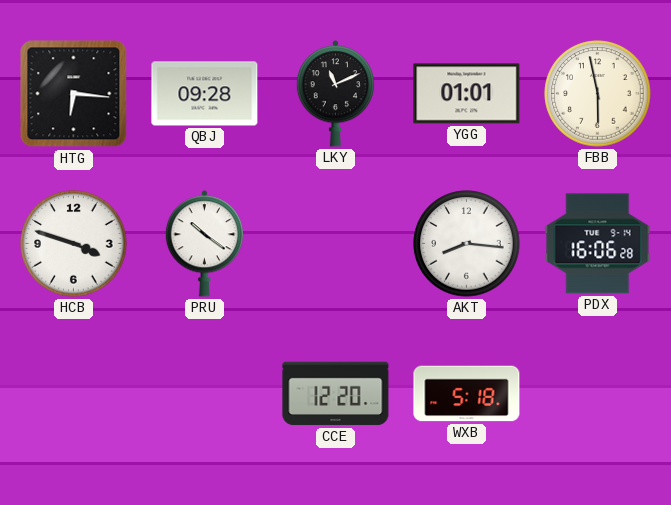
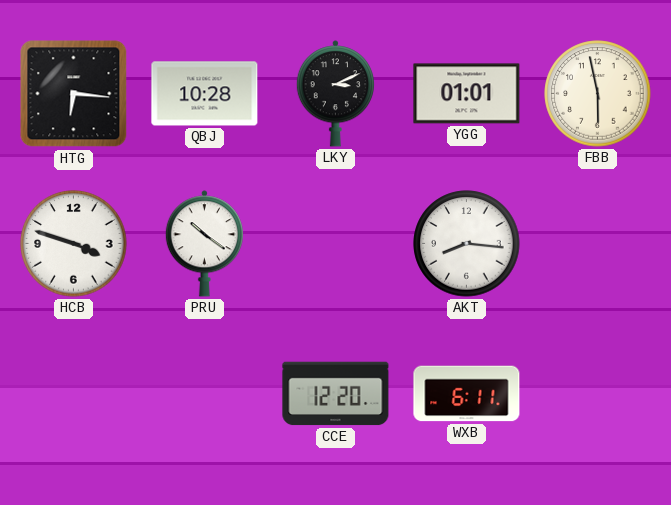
QBJ: 09:28 -> 10:28
LKY: 11:11 -> 3:11
PDX: 16:06 -> none
WXB: 5:18 -> 6:11
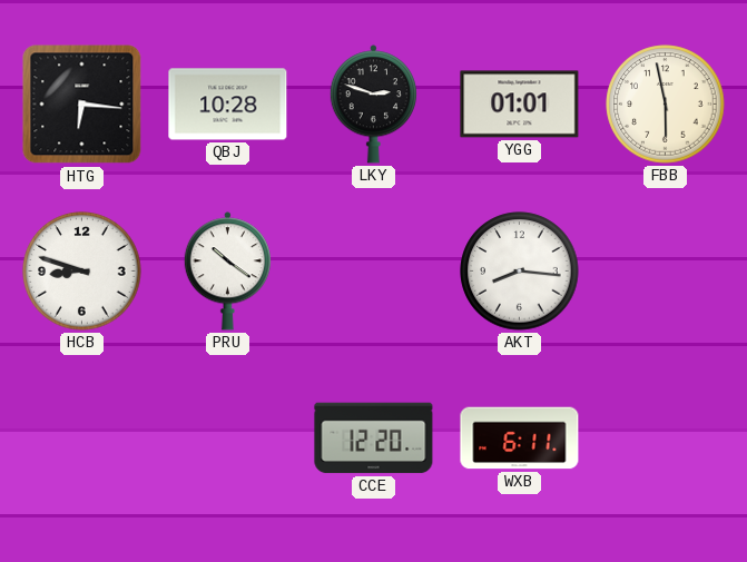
LKY: 3:11 -> 2:48
HCB: 3:48 -> 8:48
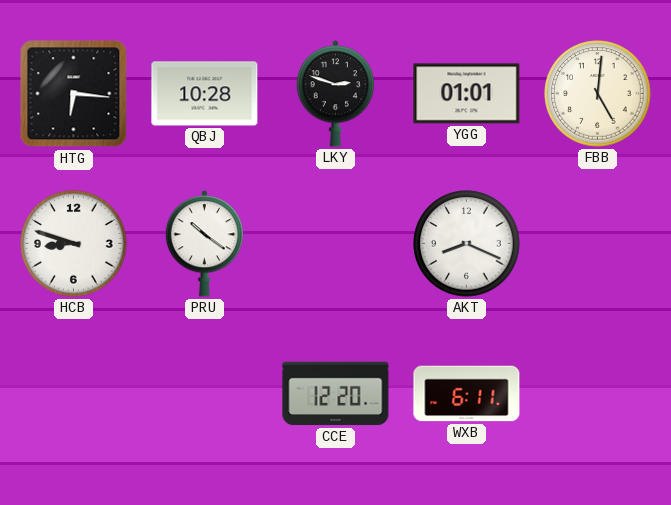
FBB: 5:58 -> 5:01
AKT: 8:16 -> 8:19
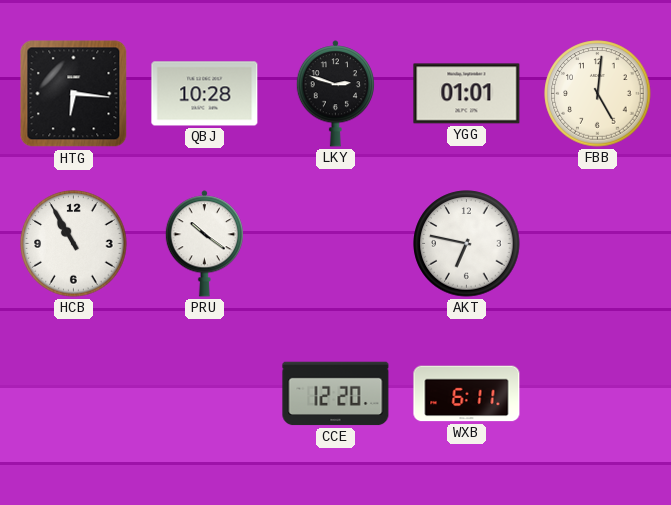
HCB: 8:48 -> 10:55
AKT: 8:19 -> 6:47
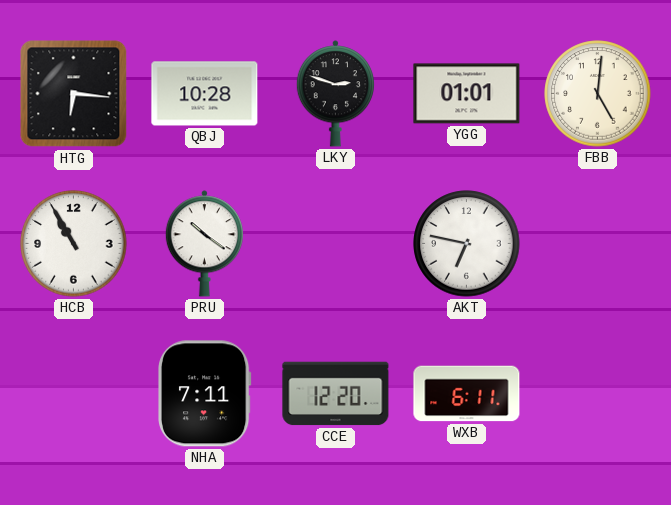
NHA: none -> 7:11
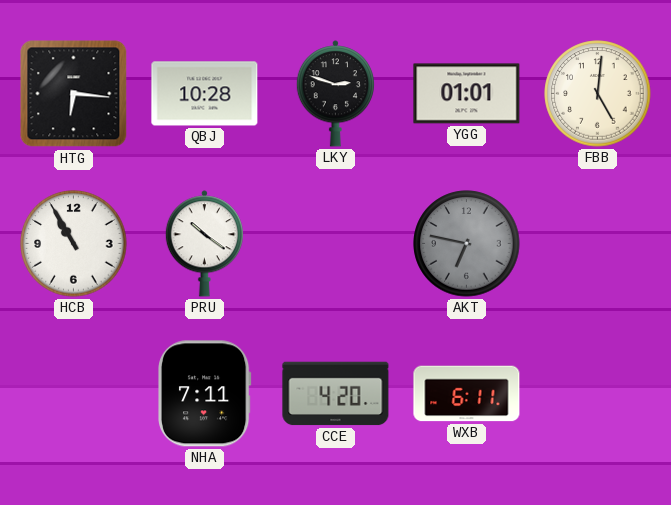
AKT dial: white -> grey
CCE: 12:20 -> 4:20
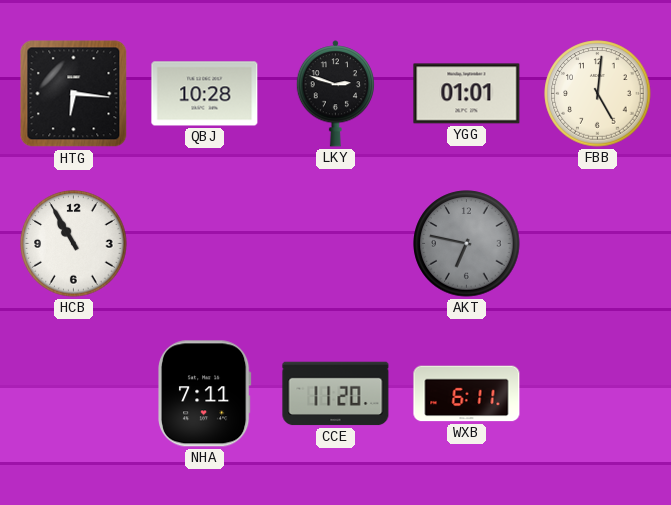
PRU: 10:21 -> none
CCE: 4:20 -> 11:20
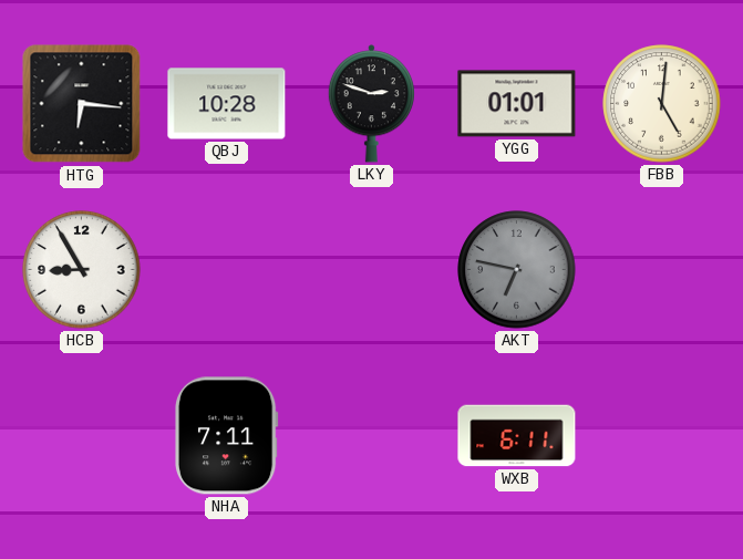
HCB: 10:55 -> 8:55
CCE: 11:20 -> none
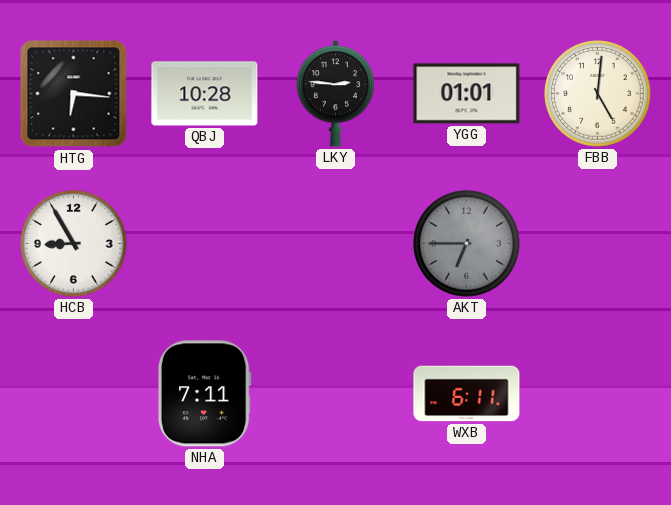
LKY: 2:48 -> 2:46
AKT: 6:47 -> 6:45
